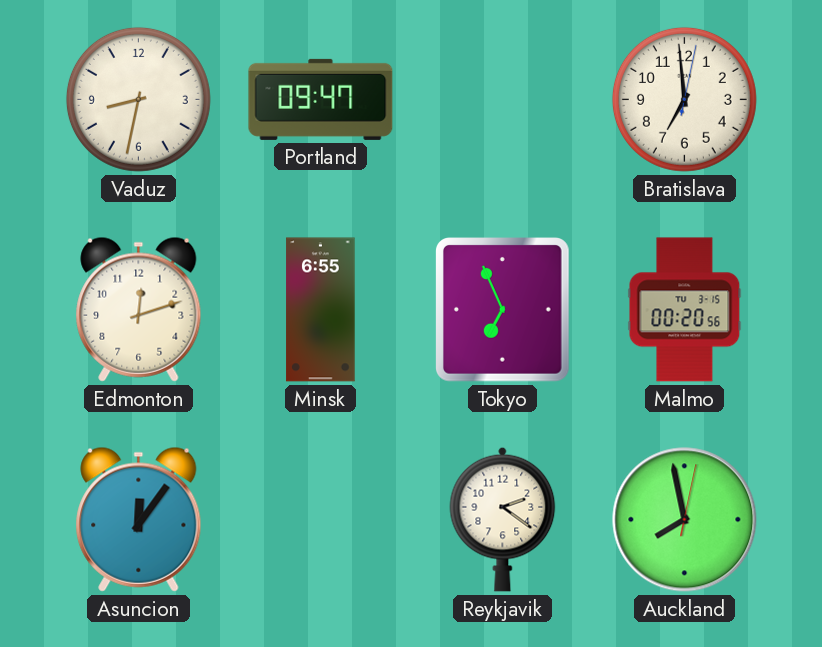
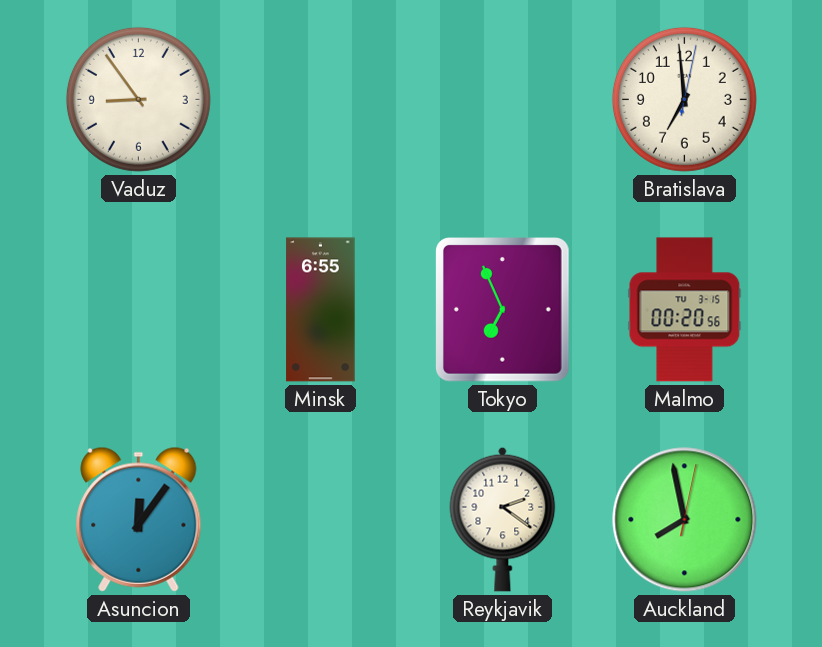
Vaduz: 8:32 -> 8:54
Portland: 09:47 -> none
Edmonton: 12:12 -> none
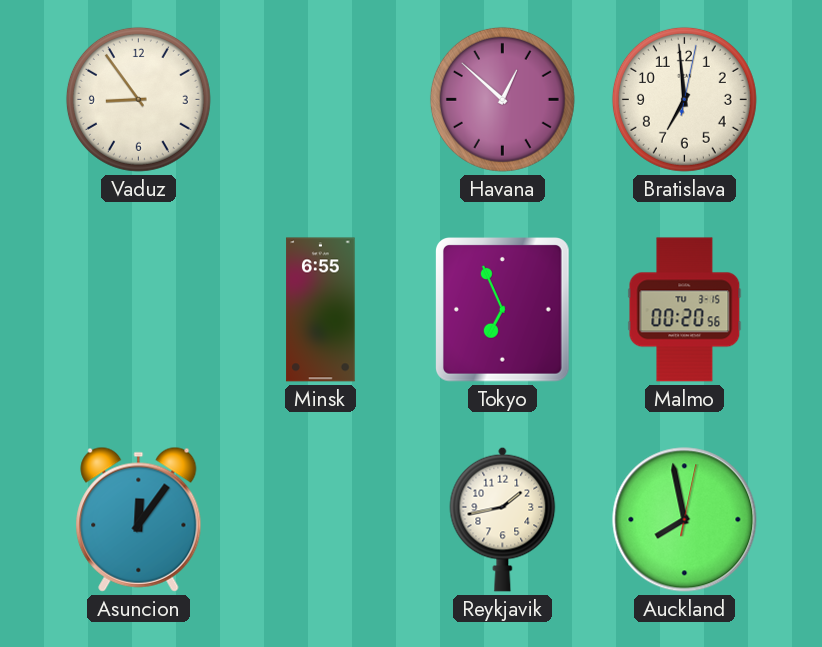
Havana: none -> 12:52
Reykjavik: 2:21 -> 1:43
